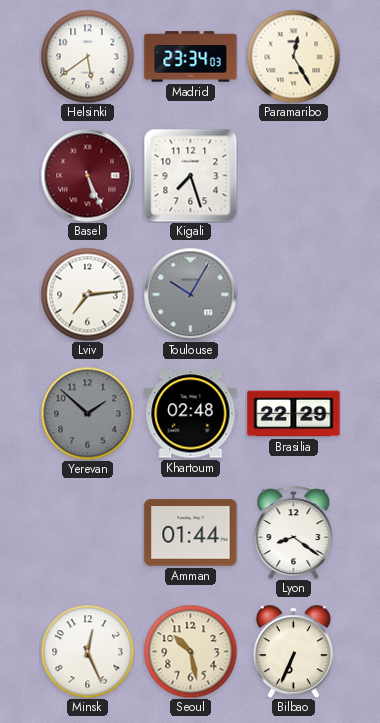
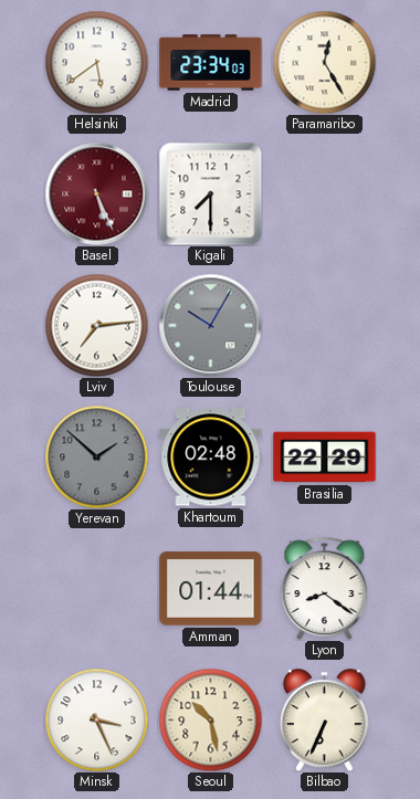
Kigali: 7:27 -> 7:30
Minsk: 12:26 -> 3:26
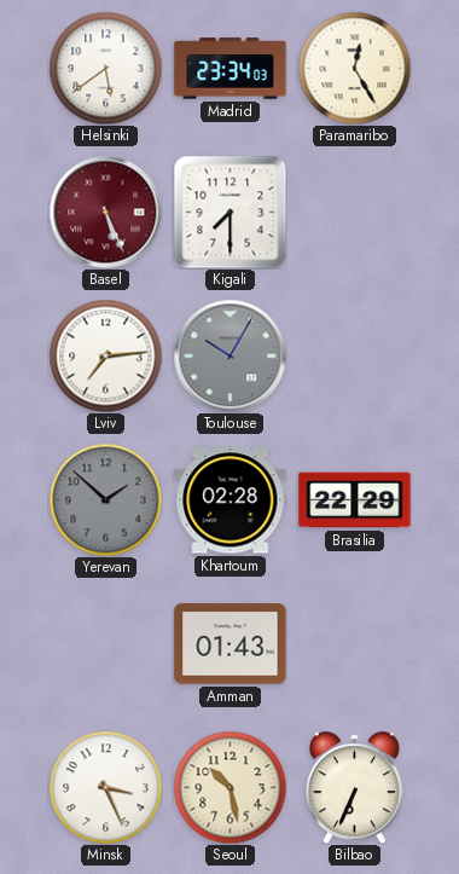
Khartoum: 02:48 -> 02:28
Amman: 01:44 -> 01:43
Lyon: 8:21 -> none
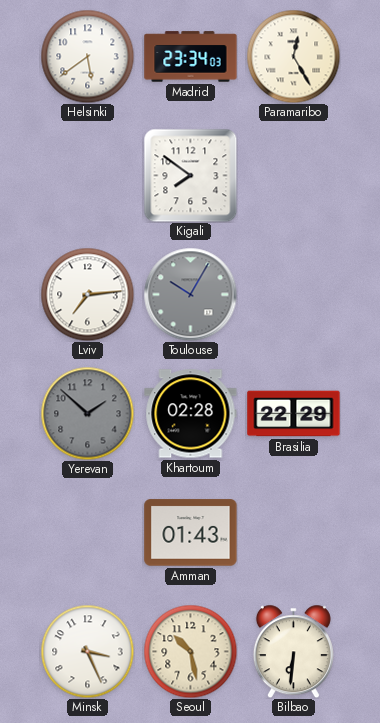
Basel: 5:26 -> none
Kigali: 7:30 -> 7:51
Bilbao: 6:34 -> 6:31
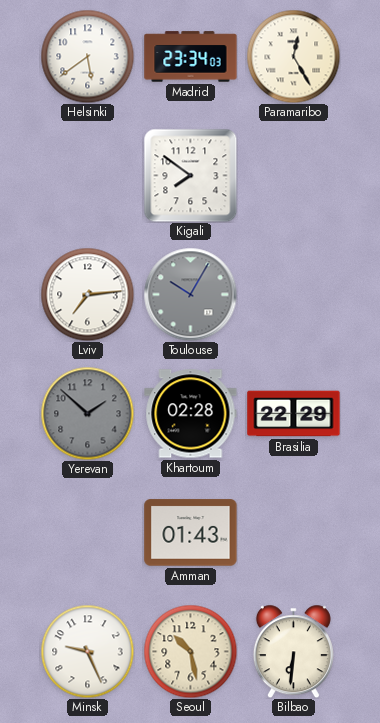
Minsk: 3:26 -> 9:26
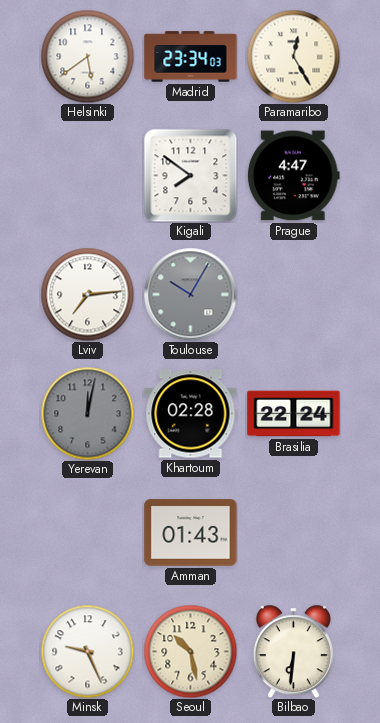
Prague: none -> 4:47
Yerevan: 1:52 -> 12:02
Brasilia: 22:29 -> 22:24
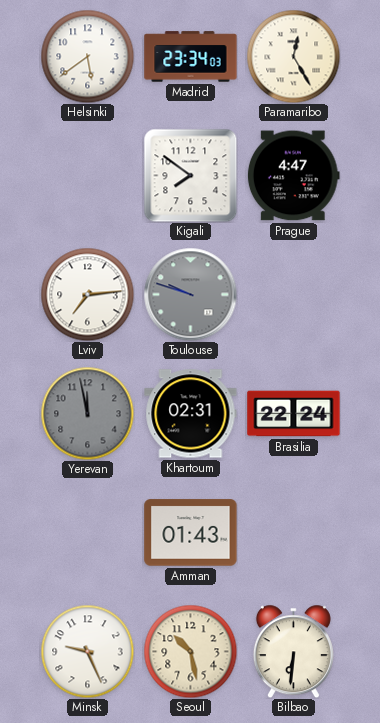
Toulouse: 10:05 -> 9:48
Yerevan: 12:02 -> 11:58
Khartoum: 02:28 -> 02:31
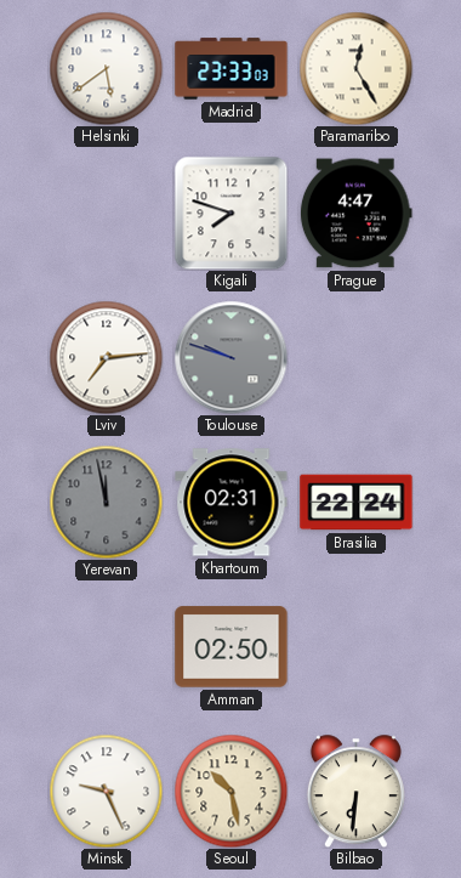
Madrid: 23:34 -> 23:33
Kigali: 7:51 -> 7:48
Amman: 01:43 -> 02:50
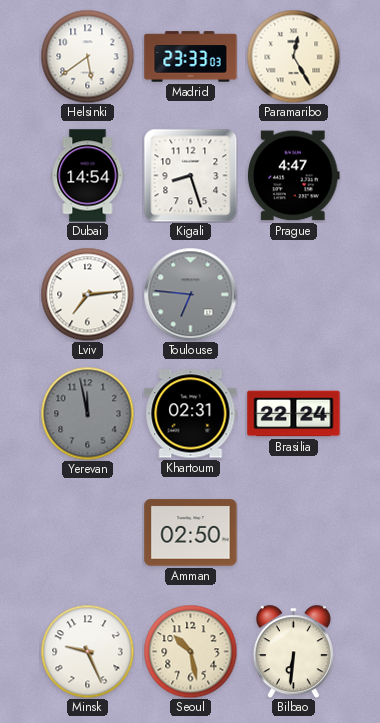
Dubai: none -> 14:54
Kigali: 7:48 -> 8:27
Toulouse: 9:48 -> 6:46
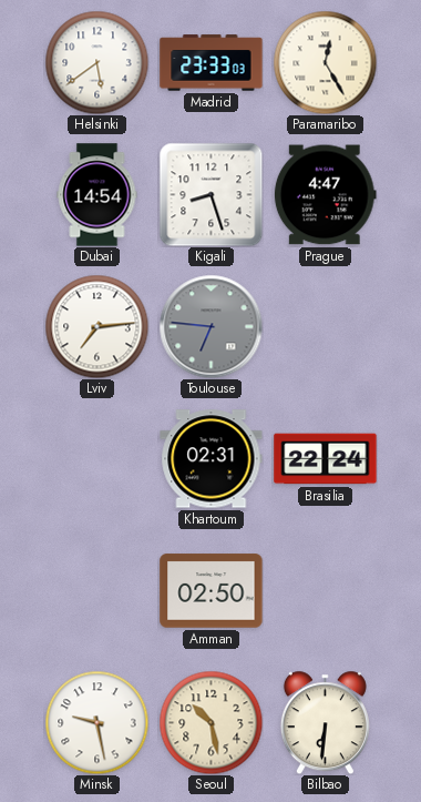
Yerevan: 11:58 -> none
Minsk: 9:26 -> 9:28
